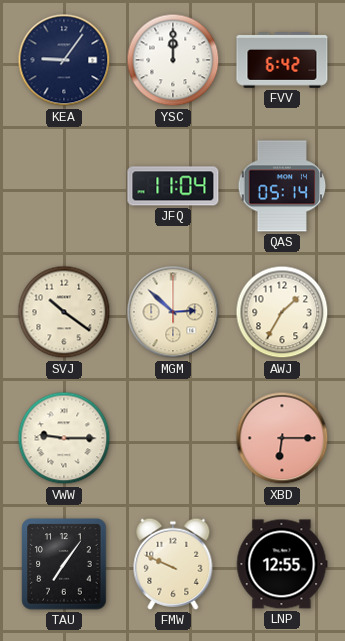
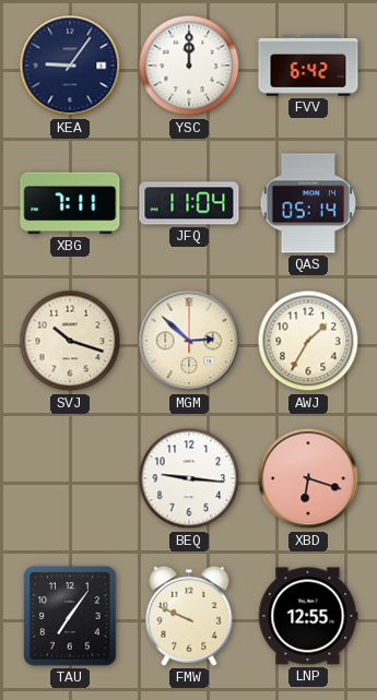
XBG: none -> 7:11
SVJ: 10:21 -> 10:18
VWW: 9:15 -> none
BEQ: none -> 9:16
XBD: 6:15 -> 6:18
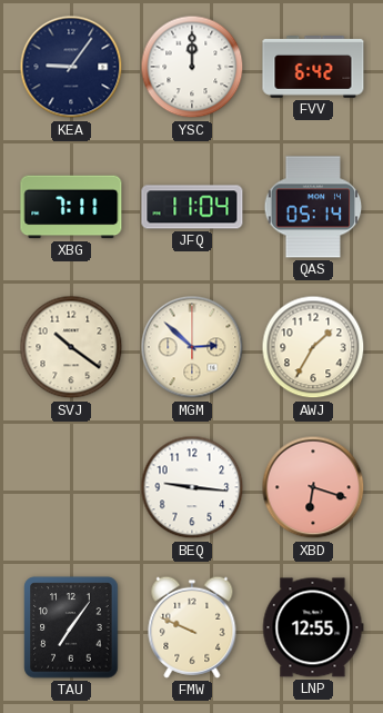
SVJ: 10:18 -> 10:21
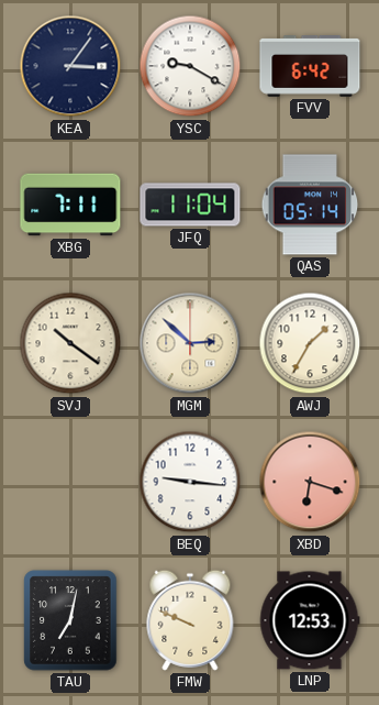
KEA: 9:06 -> 3:06
YSC: 12:00 -> 9:20
TAU: 7:06 -> 7:02
LNP: 12:55 -> 12:53
